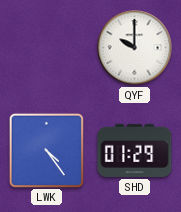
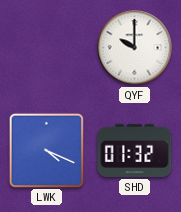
LWK: 4:24 -> 4:19
SHD: 01:29 -> 01:32
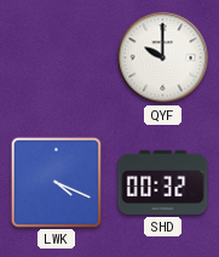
SHD: 01:32 -> 00:32
